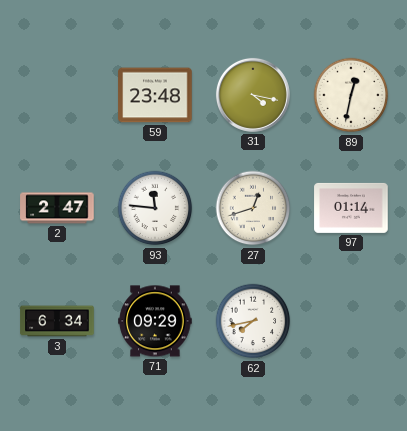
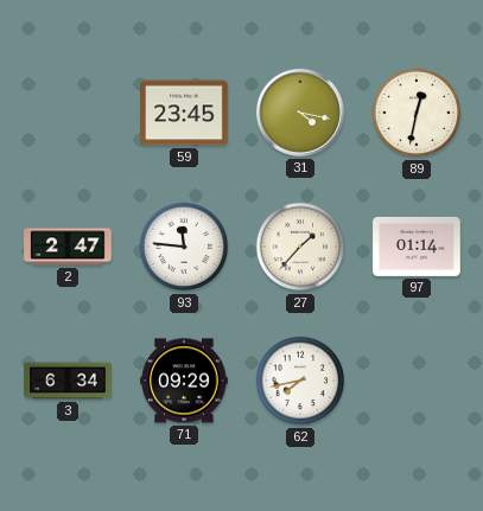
59: 23:48 -> 23:45
27: 12:42 -> 1:37
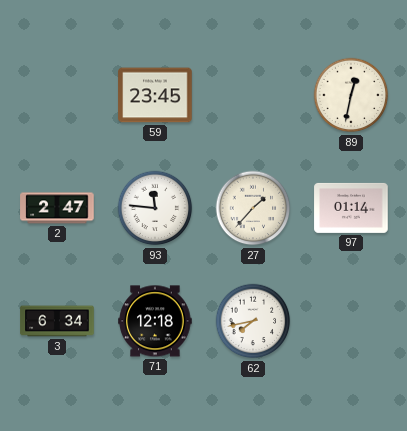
31: 4:17 -> none
71: 09:29 -> 12:18
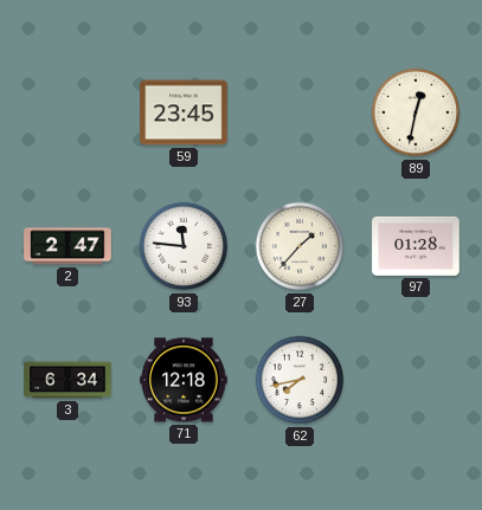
97: 01:14 -> 01:28
